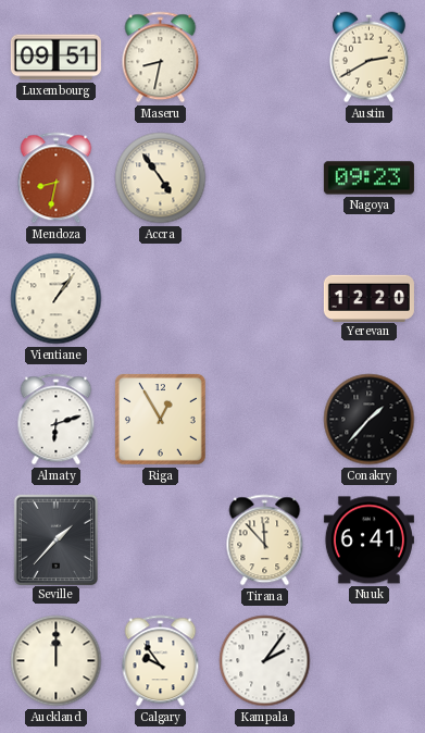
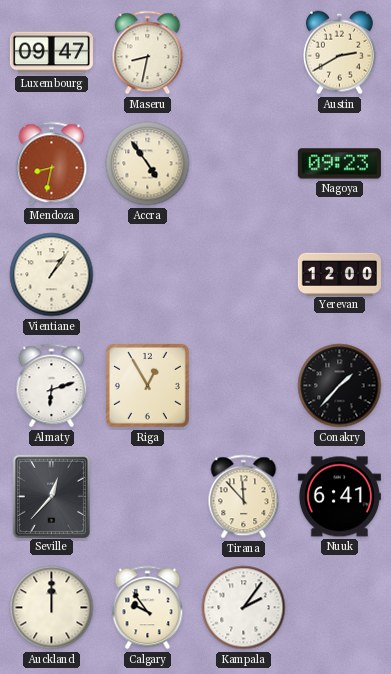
Luxembourg: 09:51 -> 09:47
Yerevan: 12:20 -> 12:00
Seville: 1:37 -> 12:37
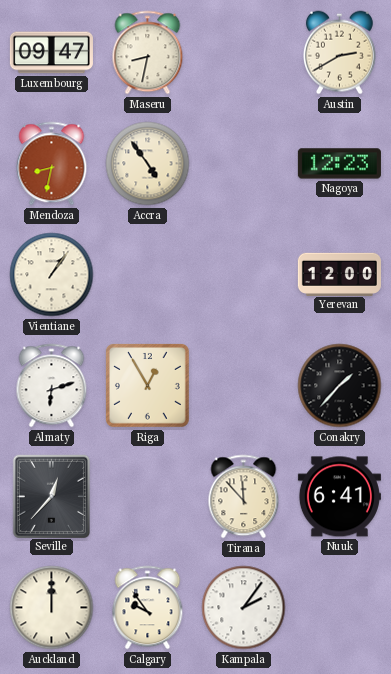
Nagoya: 09:23 -> 12:23
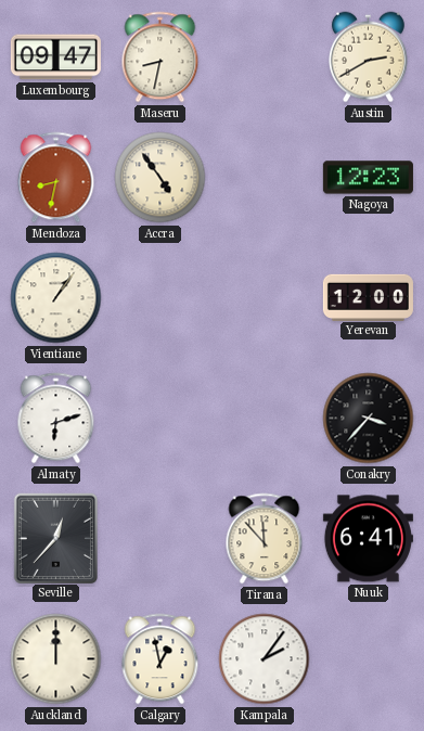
Riga: 12:55 -> none
Conakry: 1:37 -> 3:37
Calgary: 9:54 -> 12:58
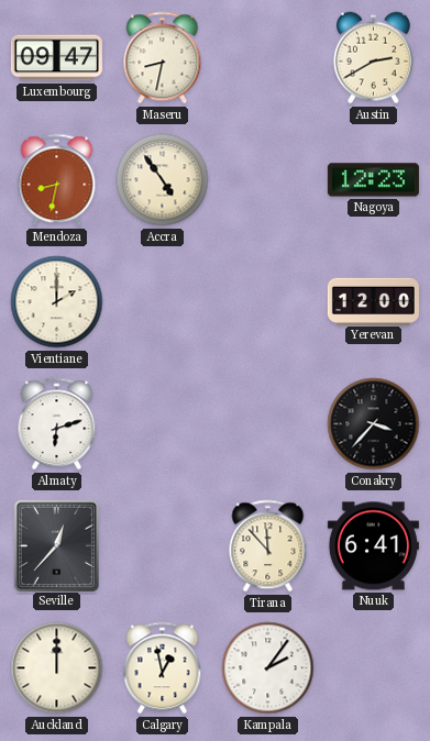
Vientiane: 1:06 -> 2:00
